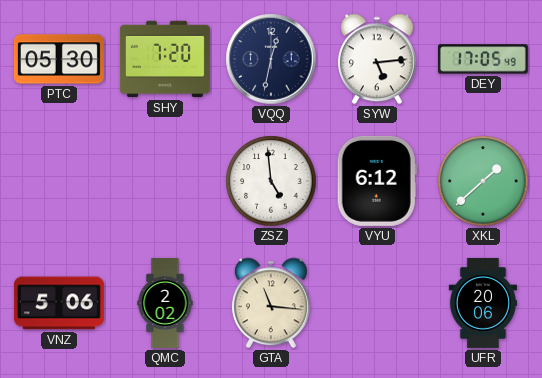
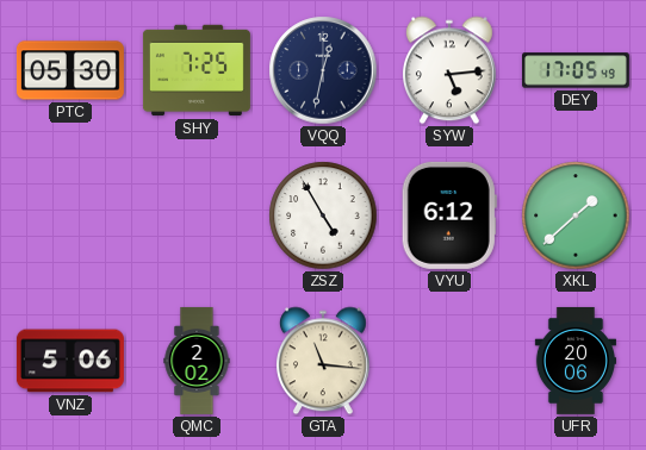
SHY: 7:20 -> 7:25
ZSZ: 4:59 -> 4:55
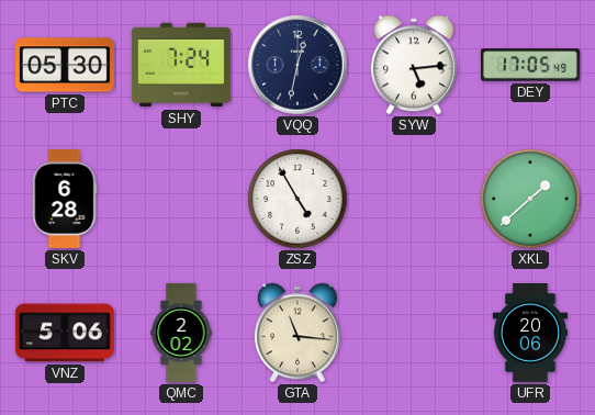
SHY: 7:25 -> 7:24
SKV: none -> 6:28
VYU: 6:12 -> none
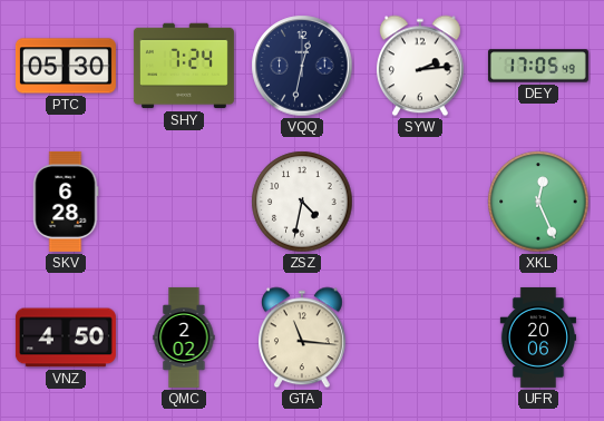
SYW: 5:14 -> 2:14
ZSZ: 4:55 -> 4:32
XKL: 1:38 -> 12:26
VNZ: 5:06 -> 4:50
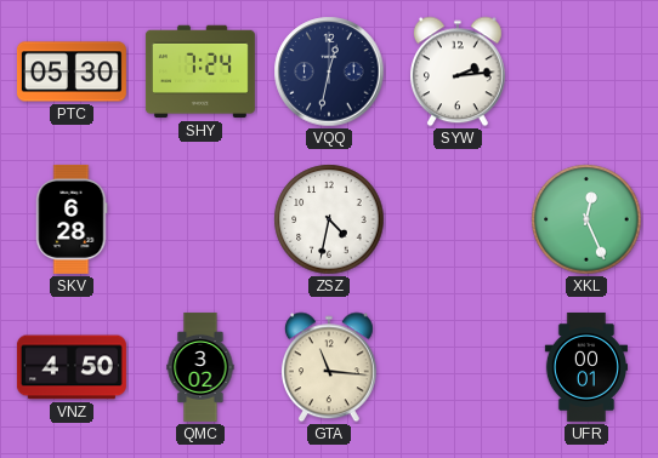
DEY: 17:05 -> none
QMC: 2:02 -> 3:02
UFR: 20:06 -> 00:01
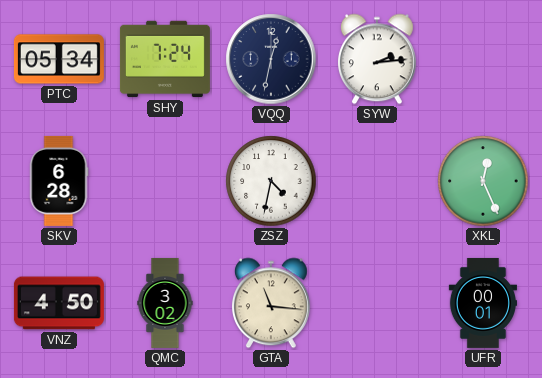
PTC: 05:30 -> 05:34
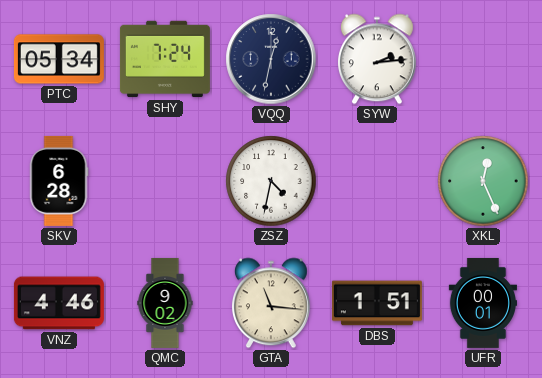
VNZ: 4:50 -> 4:46
QMC: 3:02 -> 9:02
DBS: none -> 1:51
